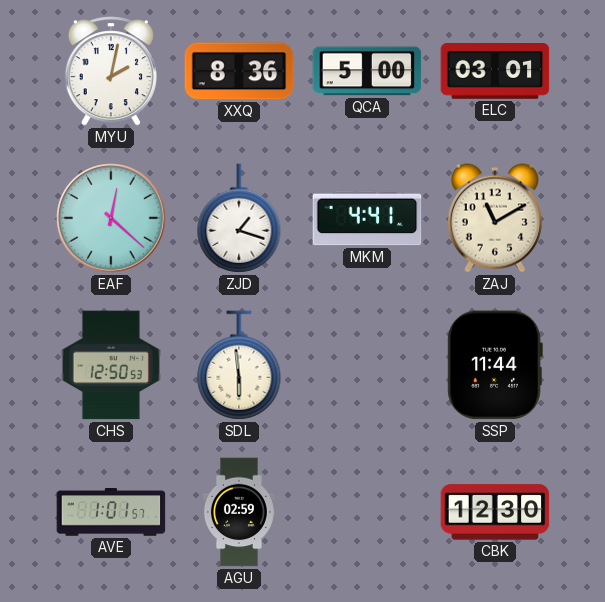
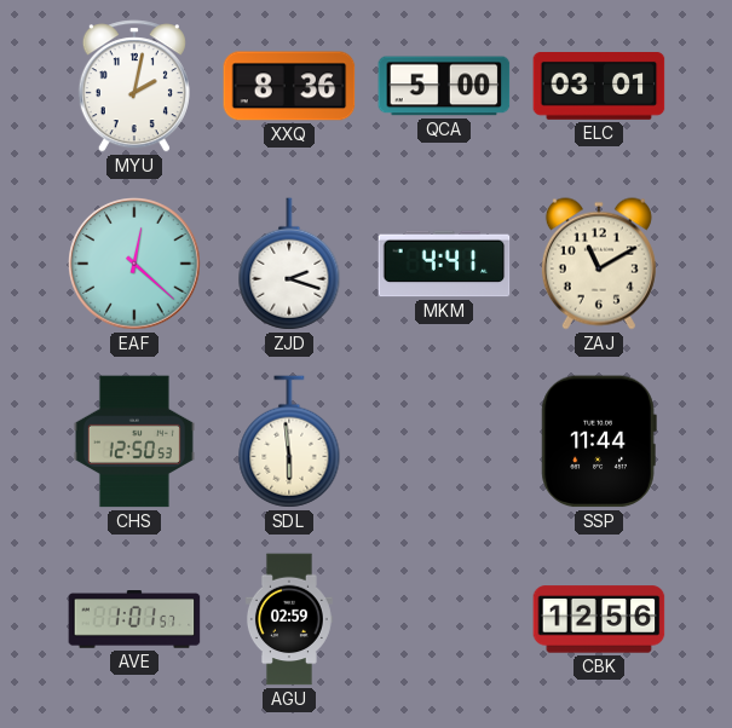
ZJD: 1:18 -> 2:18
CBK: 12:30 -> 12:56
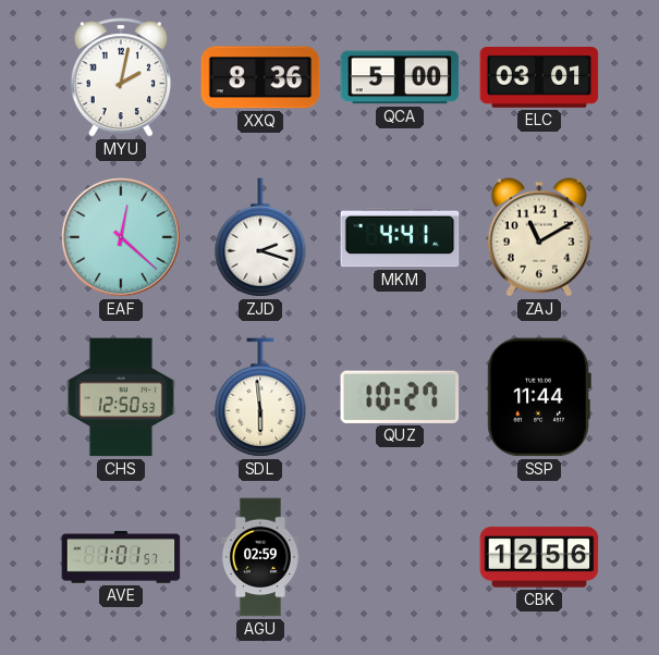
QUZ: none -> 10:27
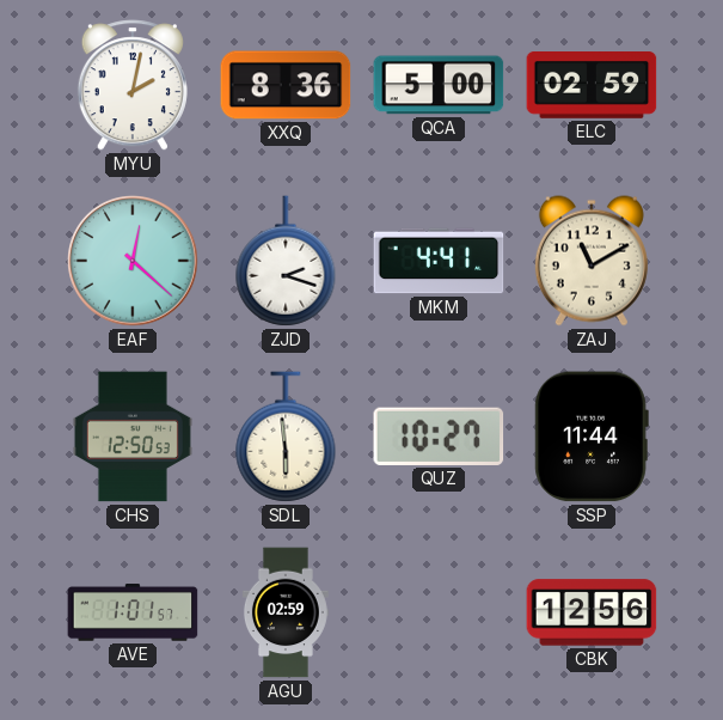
ELC: 03:01 -> 02:59
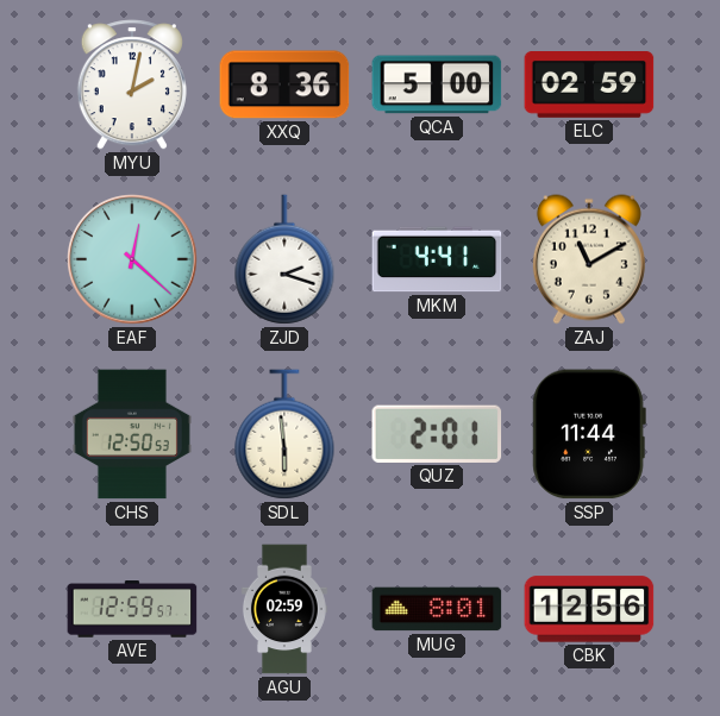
QUZ: 10:27 -> 2:01
AVE: 1:01 -> 12:59
MUG: none -> 8:01
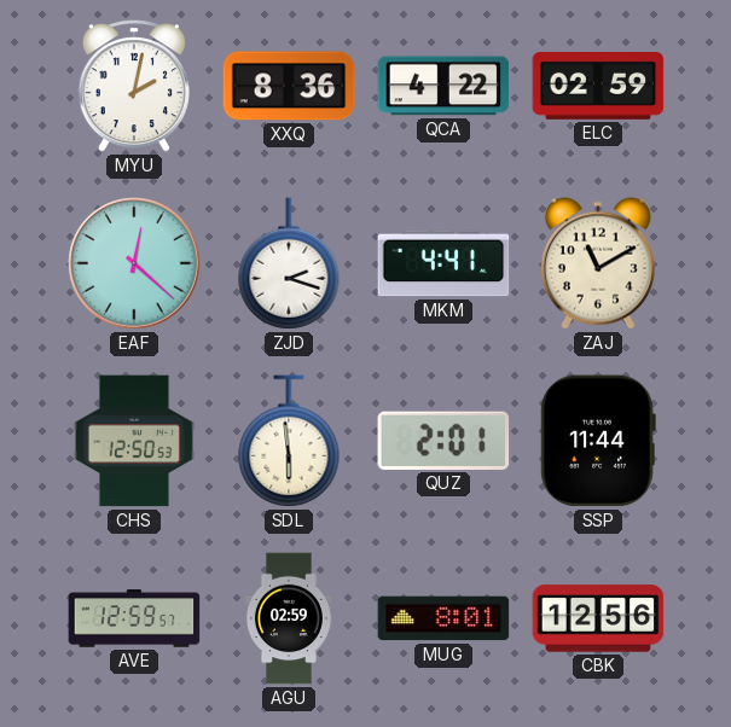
QCA: 5:00 -> 4:22
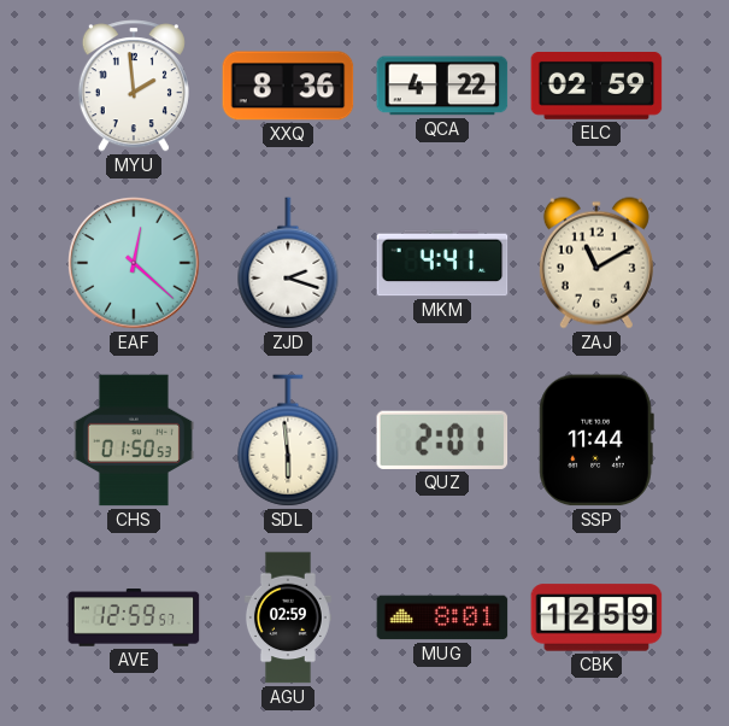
MYU: 2:02 -> 1:59
CHS: 12:50 -> 01:50
CBK: 12:56 -> 12:59
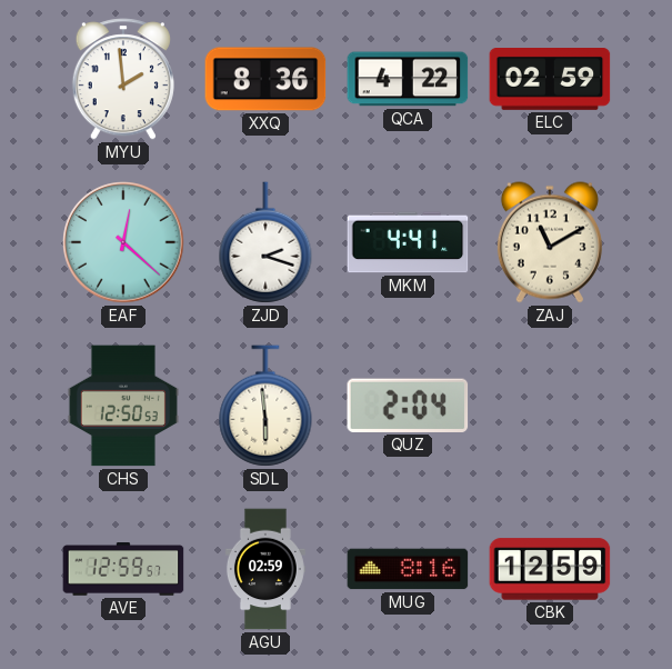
CHS: 01:50 -> 12:50
QUZ: 2:01 -> 2:04
SSP: 11:44 -> none
MUG: 8:01 -> 8:16
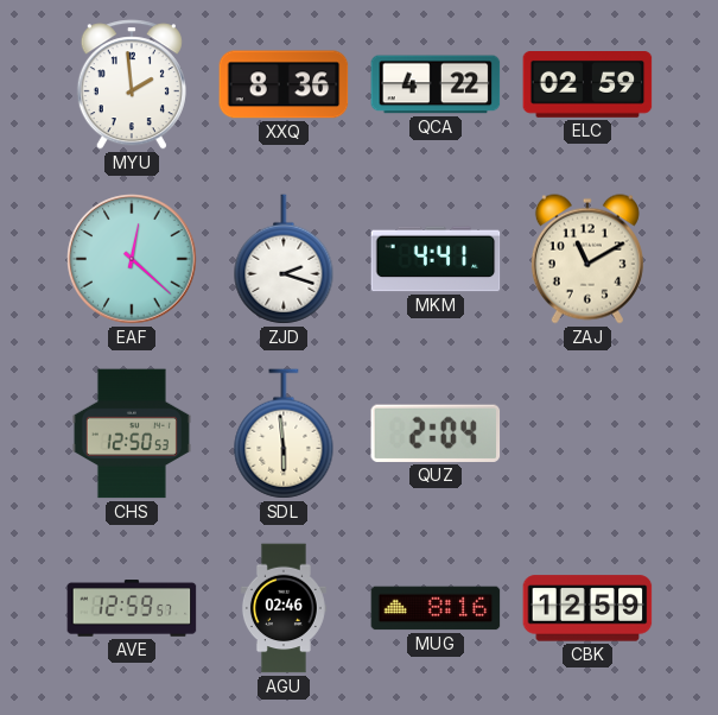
AGU: 02:59 -> 02:46
